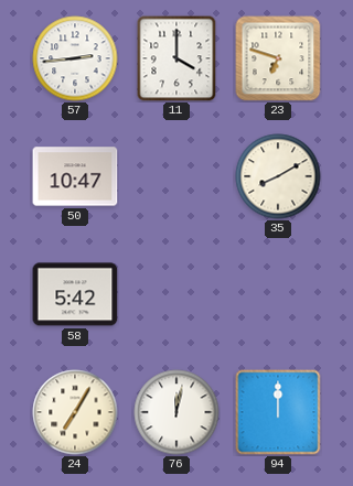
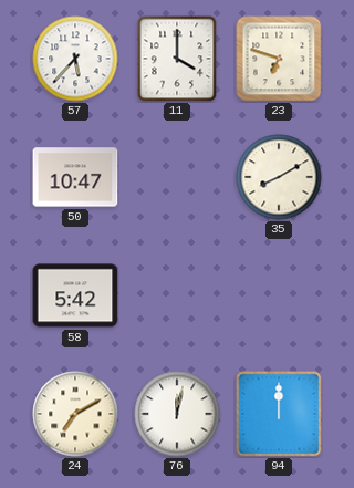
57: 2:44 -> 5:37
24: 7:05 -> 7:10
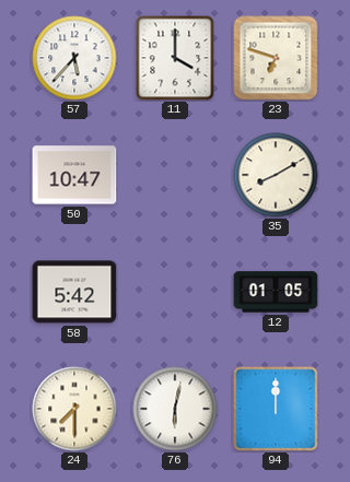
12: none -> 01:05
24: 7:10 -> 7:30
76: 12:02 -> 6:02
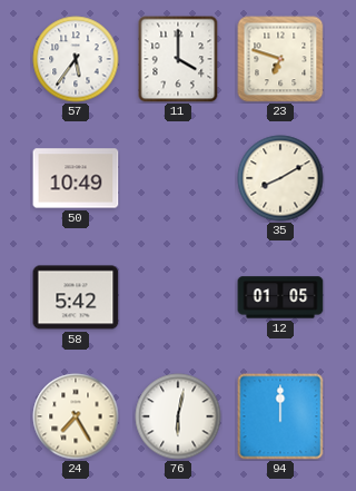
57: 5:37 -> 5:36
50: 10:47 -> 10:49
24: 7:30 -> 7:25
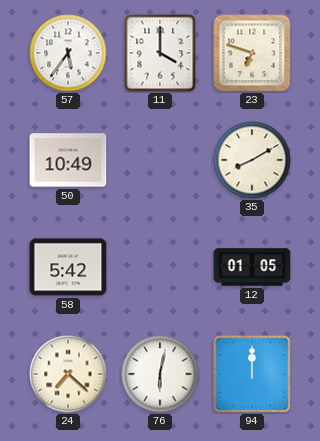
24: 7:25 -> 7:22
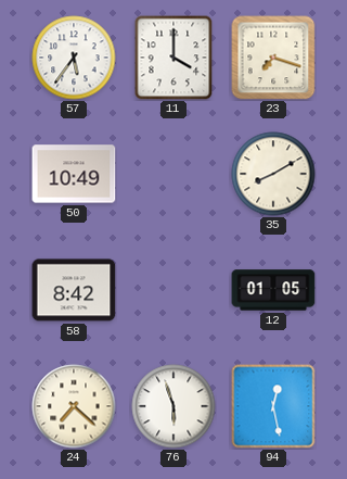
23: 6:48 -> 7:18
58: 5:42 -> 8:42
76: 6:02 -> 5:57
94: 12:00 -> 12:28
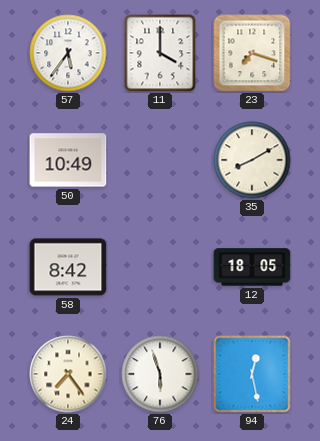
12: 01:05 -> 18:05
24: 7:22 -> 7:24
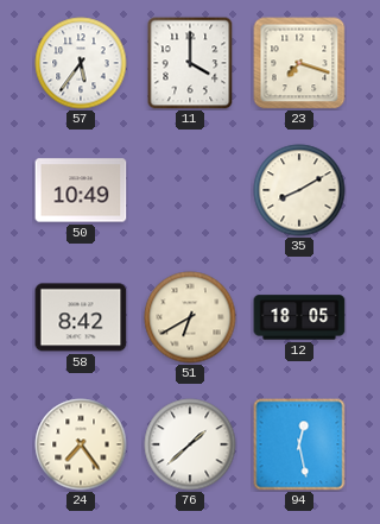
51: none -> 6:40
76: 5:57 -> 1:38
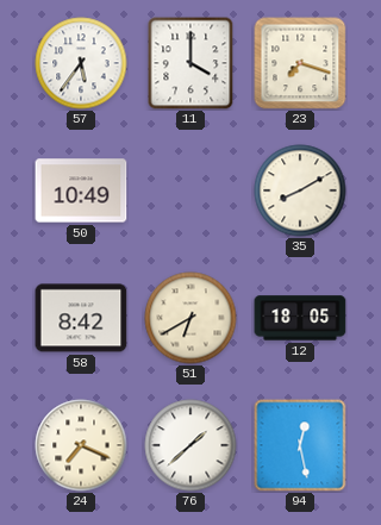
24: 7:24 -> 7:19
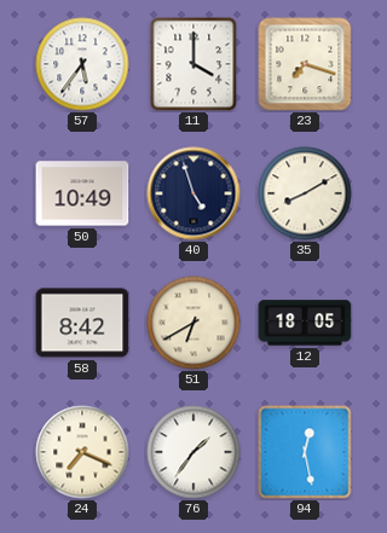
40: none -> 4:57
76: 1:38 -> 1:36
